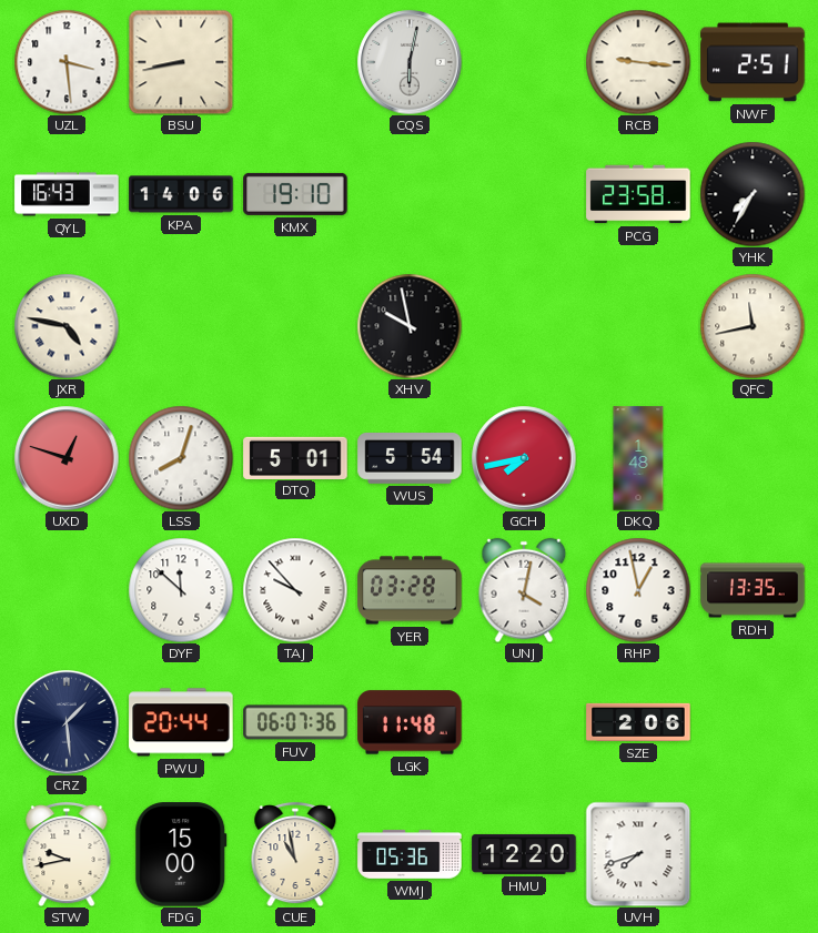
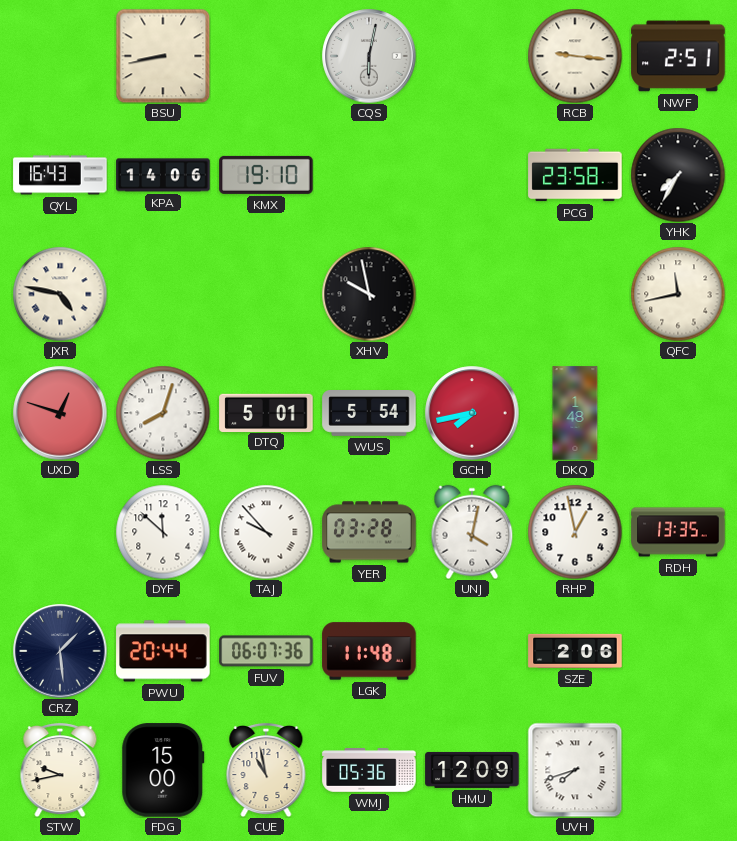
UZL: 3:29 -> none
HMU: 12:20 -> 12:09
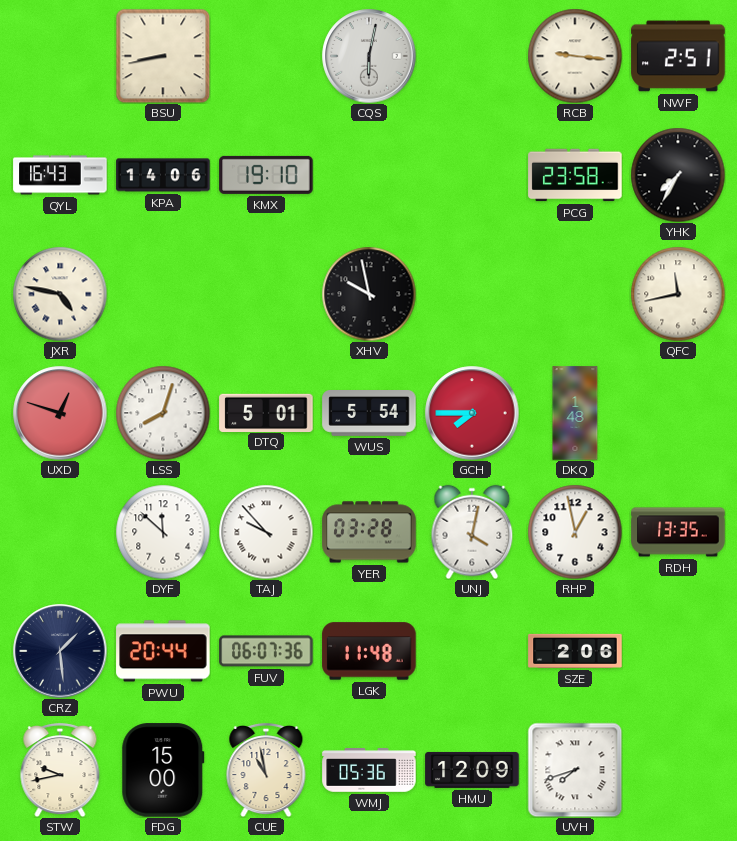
GCH: 7:43 -> 7:45
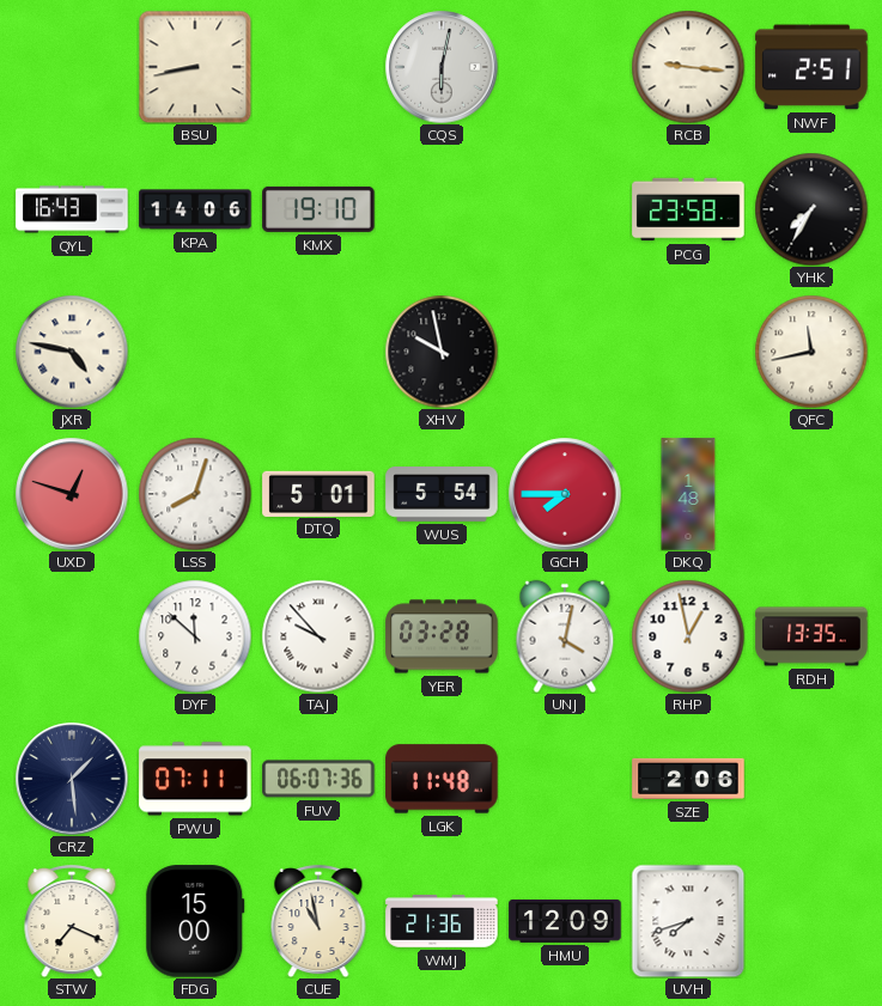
PWU: 20:44 -> 07:11
STW: 9:43 -> 7:19
WMJ: 05:36 -> 21:36
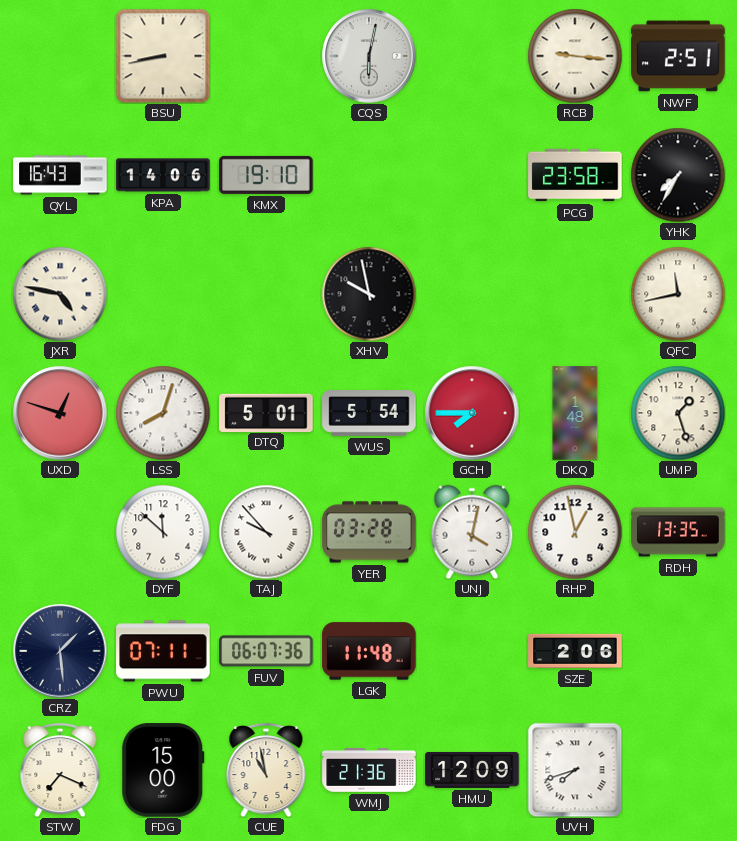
UMP: none -> 1:27
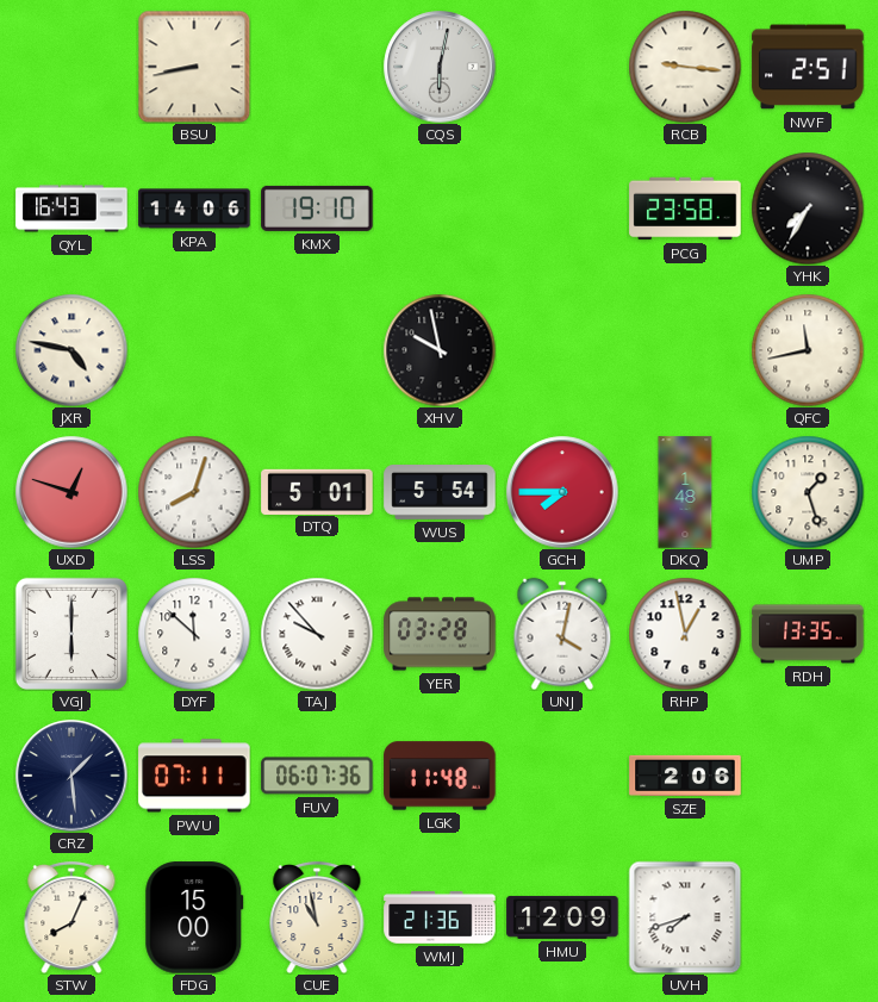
VGJ: none -> 6:00
STW: 7:19 -> 8:04
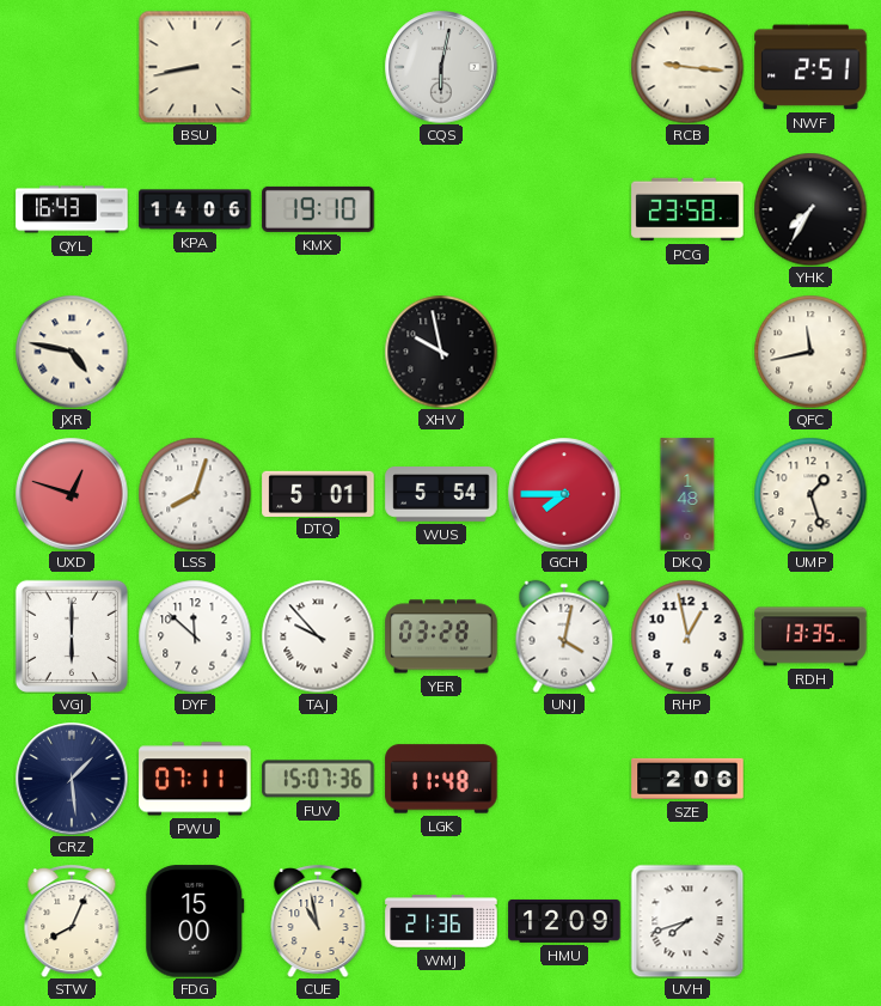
FUV: 06:07 -> 15:07
